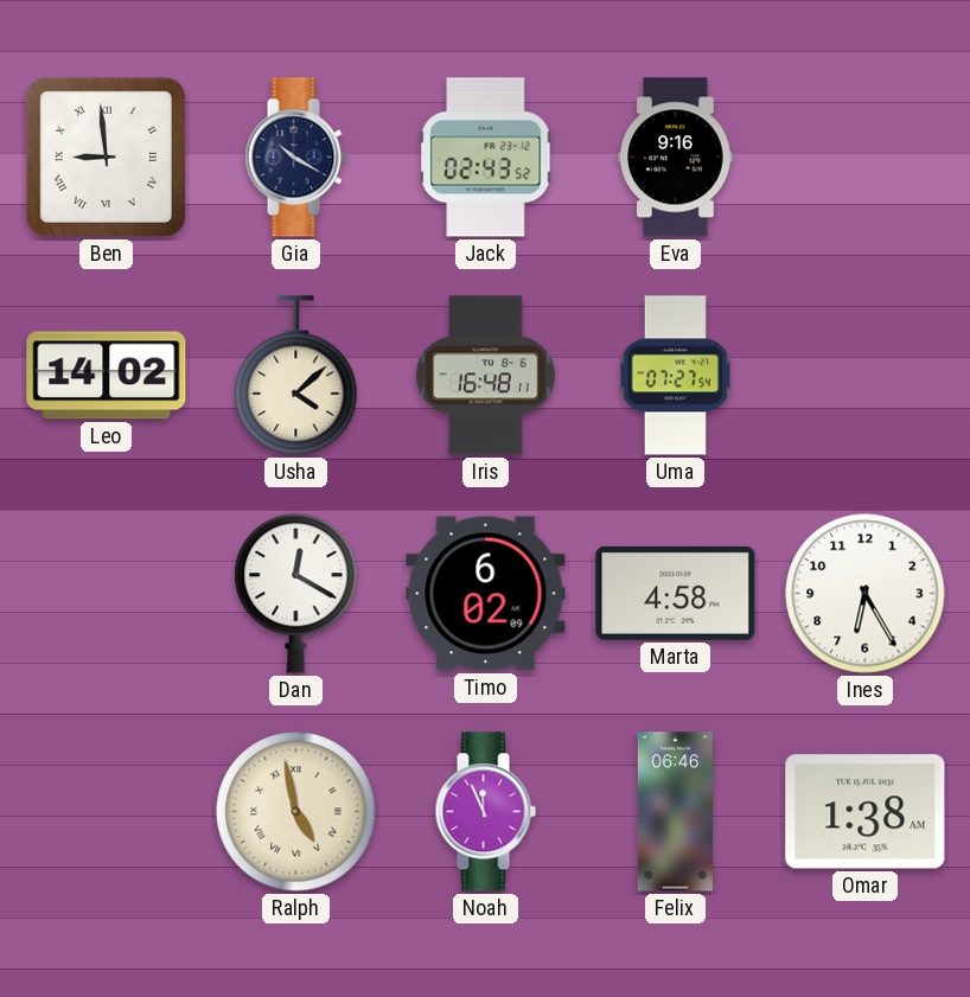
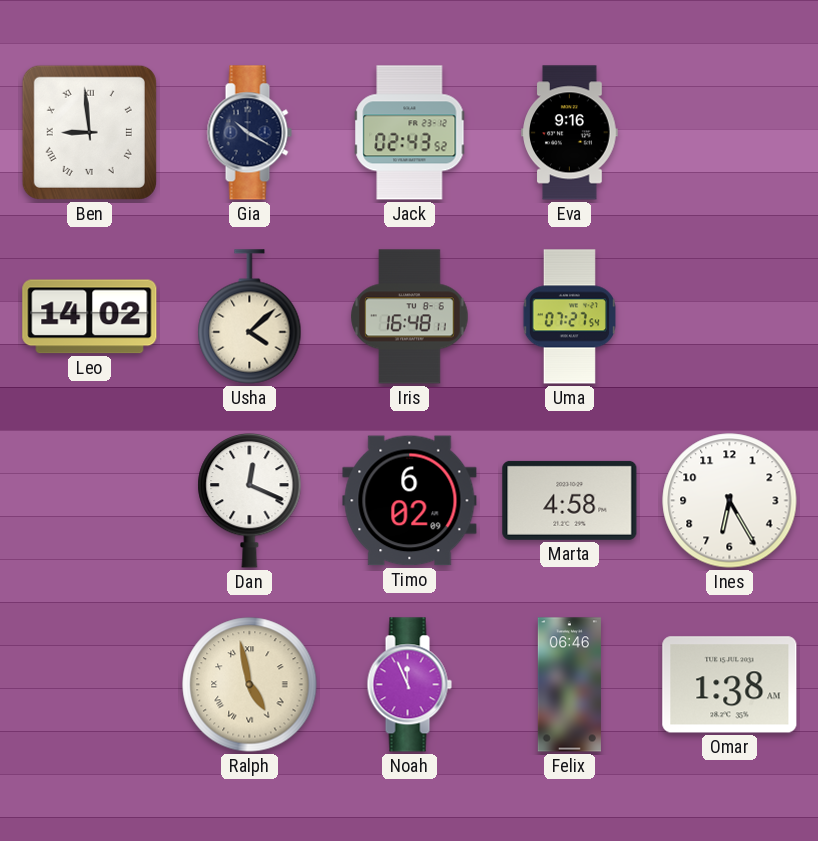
Dan: 12:20 -> 12:19
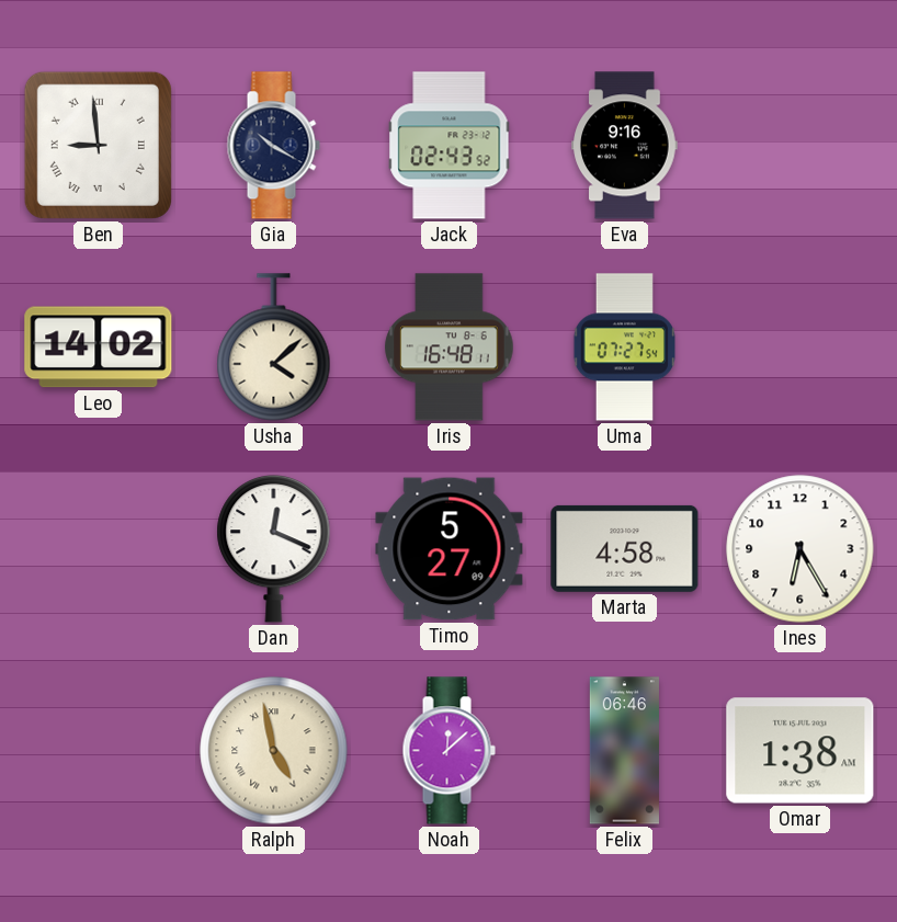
Timo: 6:02 -> 5:27
Noah: 11:56 -> 12:08
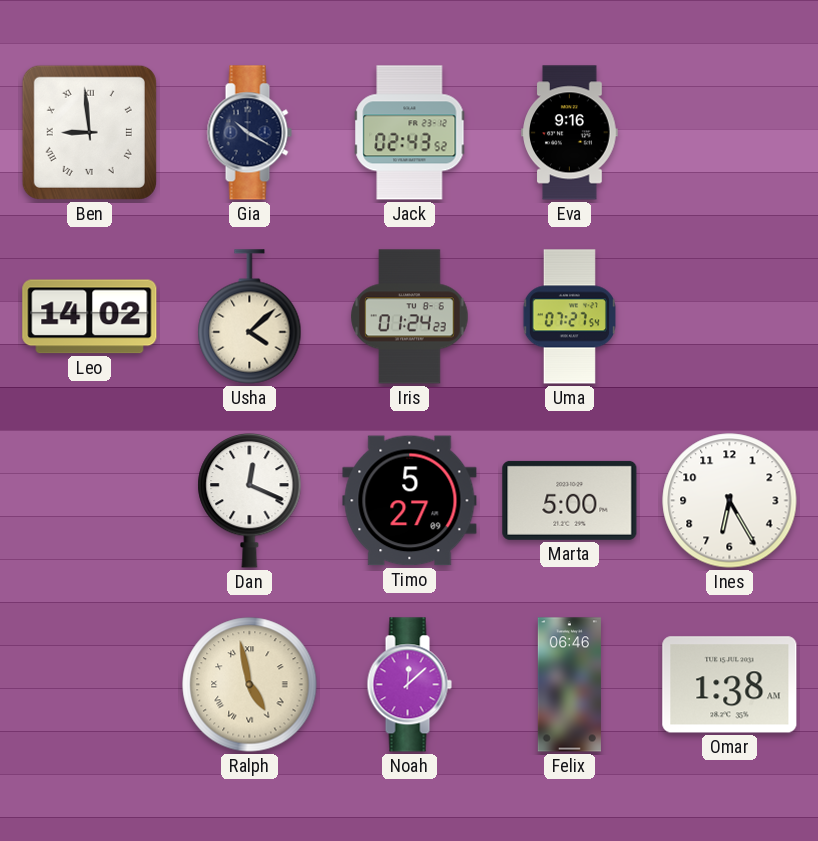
Iris: 16:48 -> 01:24
Marta: 4:58 -> 5:00
